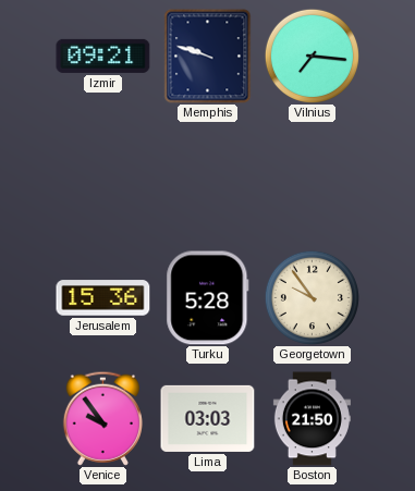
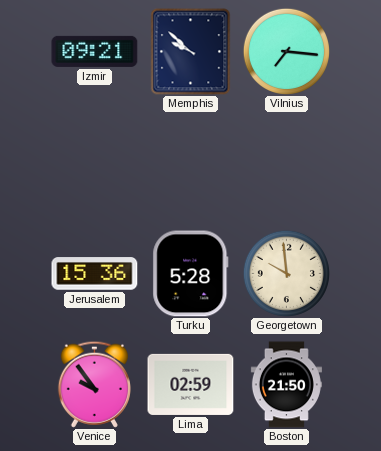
Memphis: 9:48 -> 9:52
Georgetown: 9:54 -> 9:59
Lima: 03:03 -> 02:59
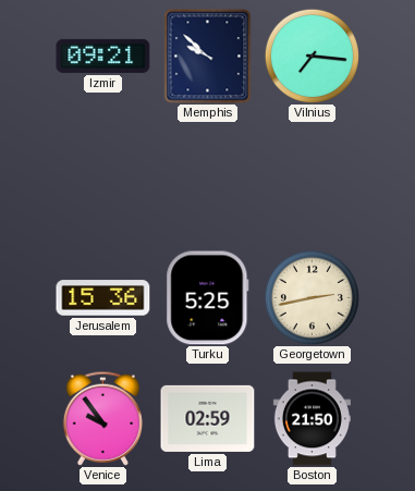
Turku: 5:28 -> 5:25
Georgetown: 9:59 -> 2:43
